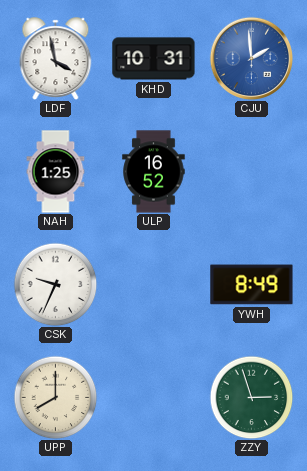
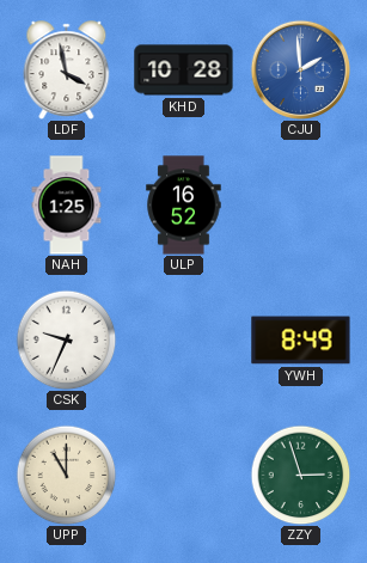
KHD: 10:31 -> 10:28
UPP: 8:00 -> 11:00
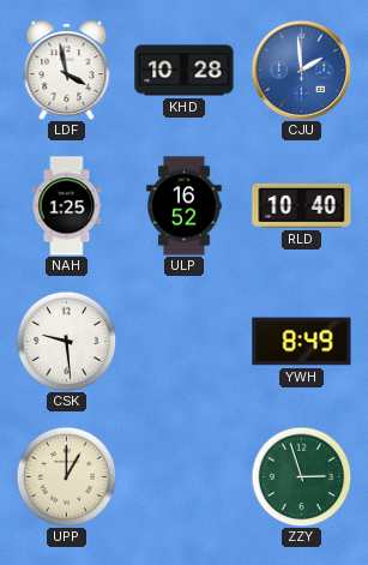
RLD: none -> 10:40
CSK: 9:34 -> 9:29
UPP: 11:00 -> 1:00
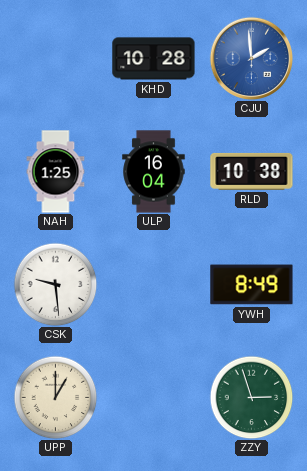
LDF: 3:58 -> none
ULP: 16:52 -> 16:04
RLD: 10:40 -> 10:38
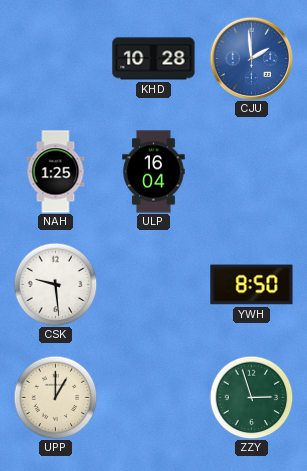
RLD: 10:38 -> none
YWH: 8:49 -> 8:50
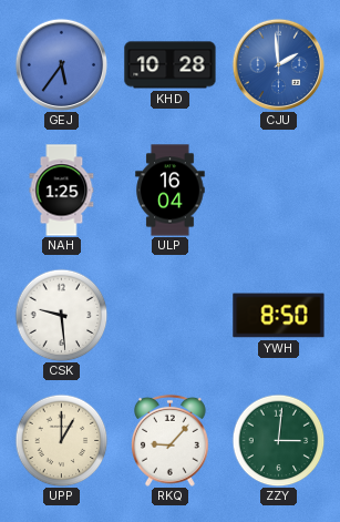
GEJ: none -> 5:36
RKQ: none -> 9:07
ZZY: 2:57 -> 3:01
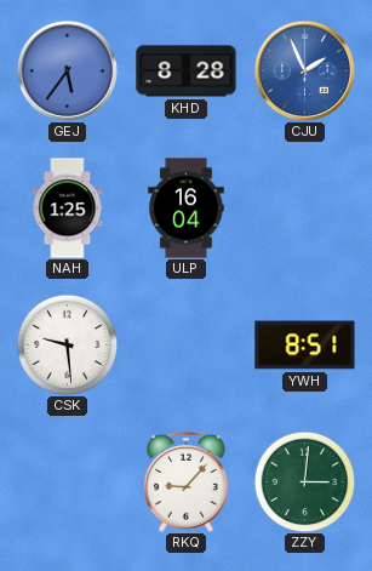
KHD: 10:28 -> 8:28
CJU: 1:59 -> 1:56
YWH: 8:50 -> 8:51
UPP: 1:00 -> none
